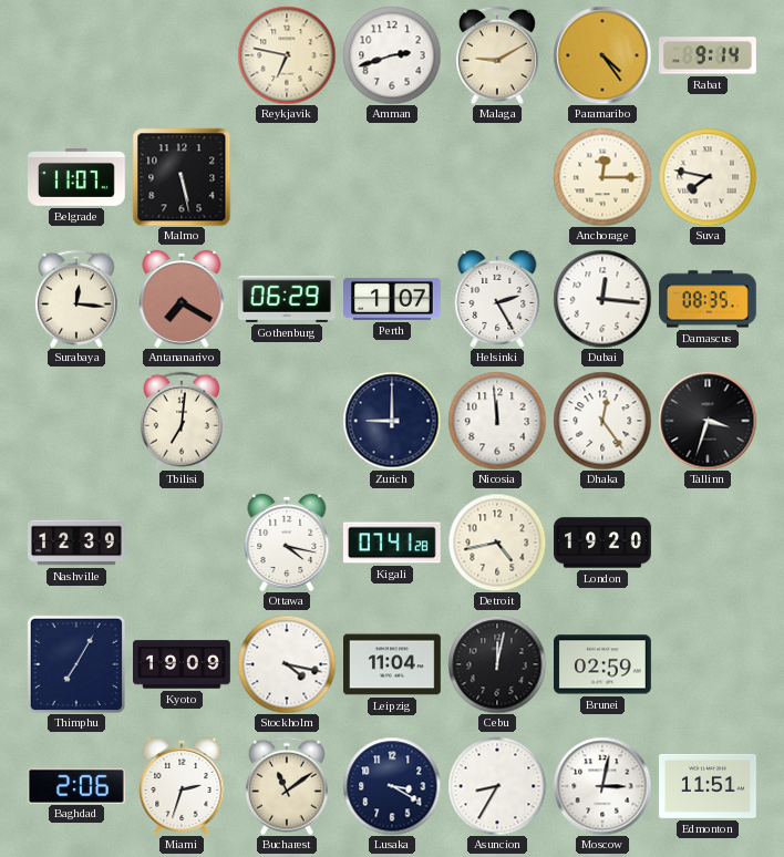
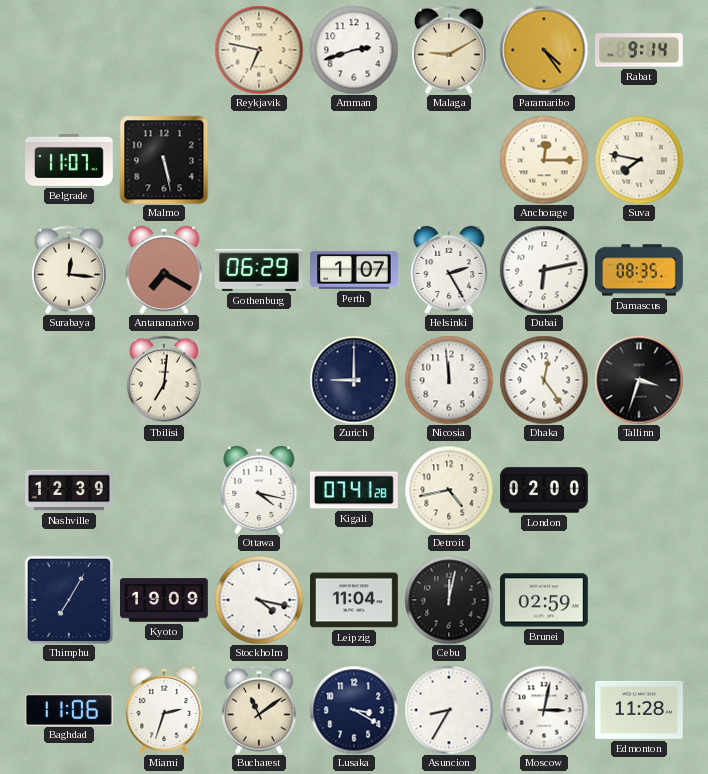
Dubai: 12:16 -> 6:13
London: 19:20 -> 02:00
Baghdad: 2:06 -> 11:06
Edmonton: 11:51 -> 11:28
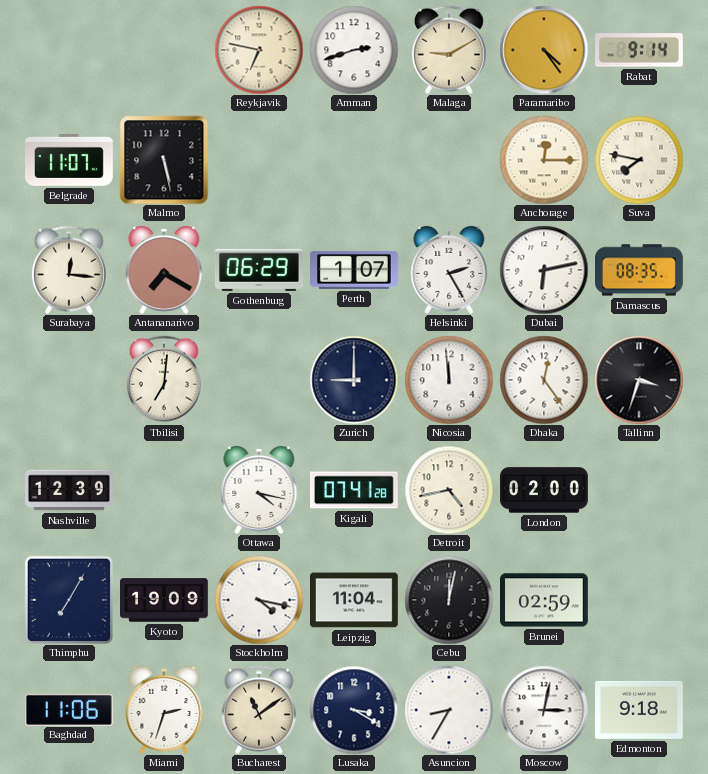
Edmonton: 11:28 -> 9:18
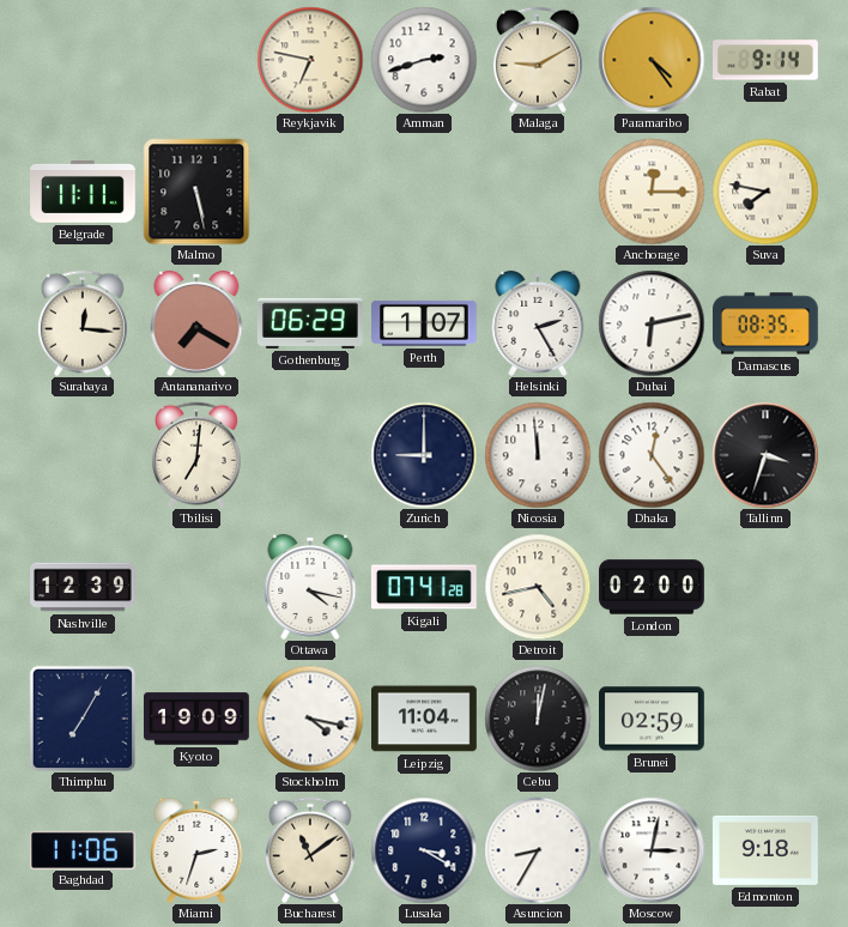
Belgrade: 11:07 -> 11:11
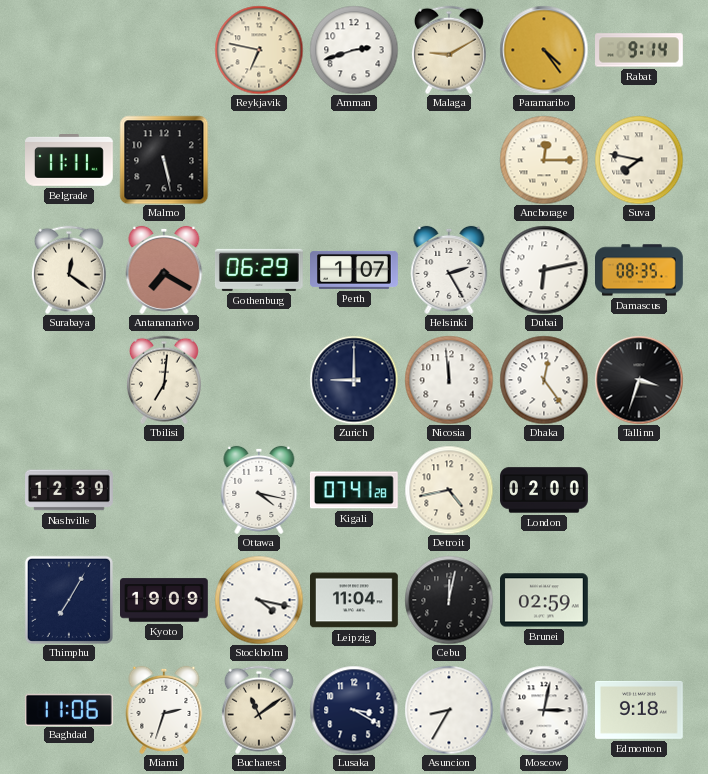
Surabaya: 12:16 -> 12:21
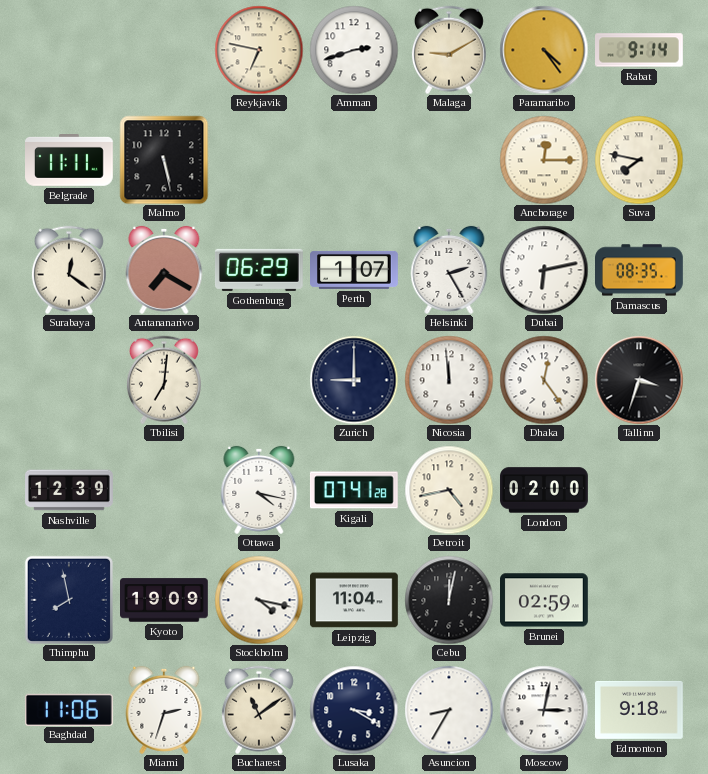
Thimphu: 7:05 -> 7:58
